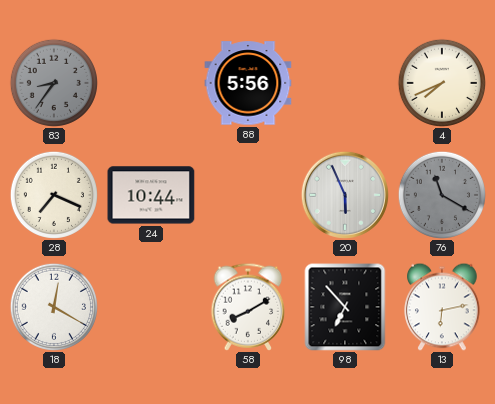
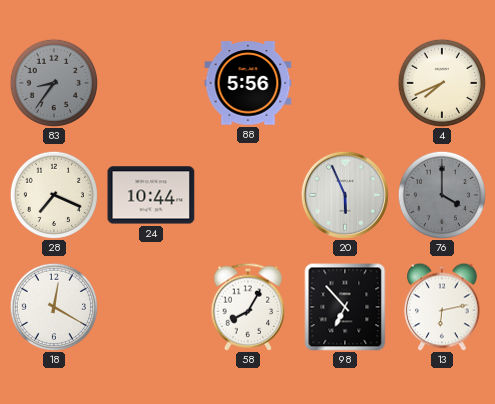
76: 11:20 -> 4:00
58: 8:10 -> 8:05
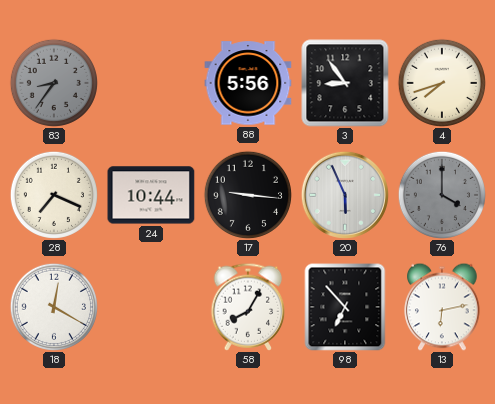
3: none -> 8:54
4: 7:41 -> 7:42
17: none -> 9:16
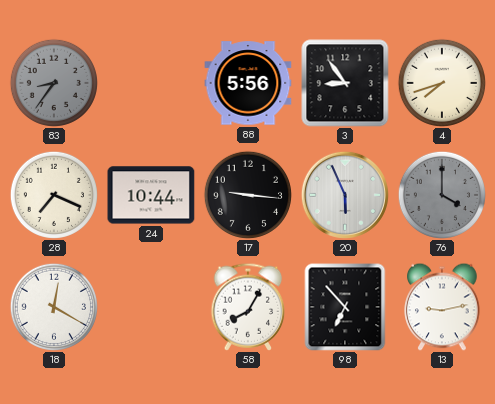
13: 6:13 -> 9:13
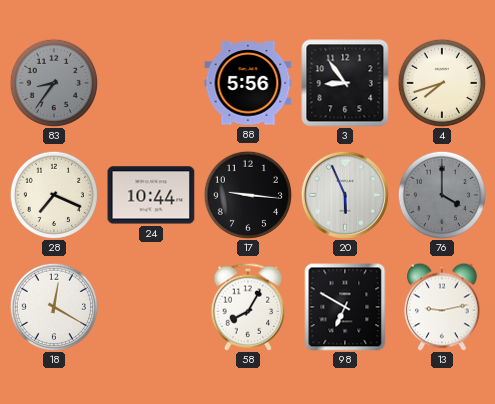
98: 6:53 -> 6:50
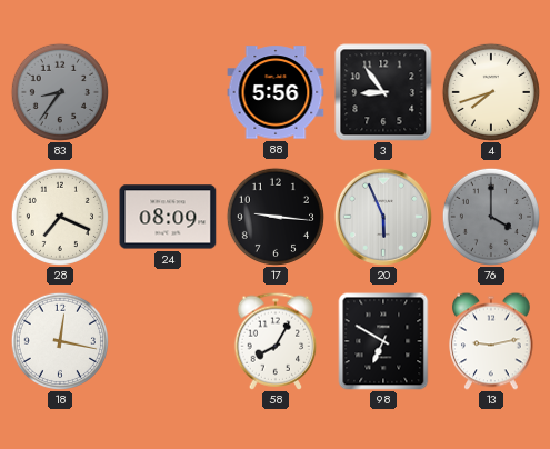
24: 10:44 -> 08:09
18: 12:20 -> 12:17
